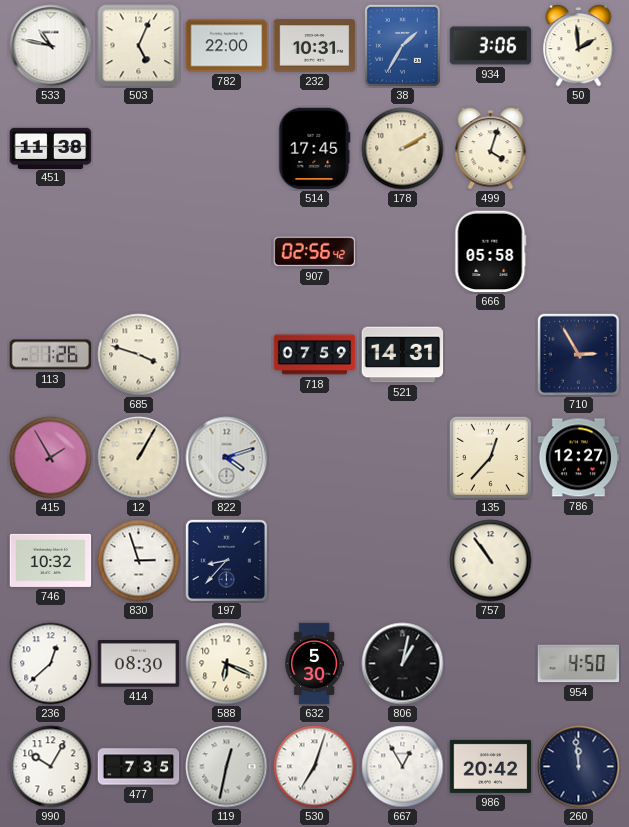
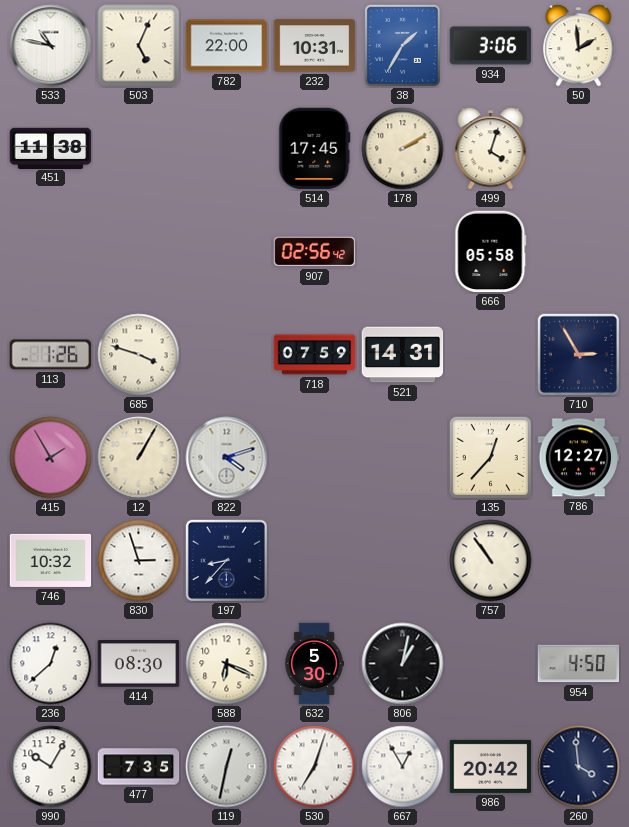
260: 11:59 -> 3:59
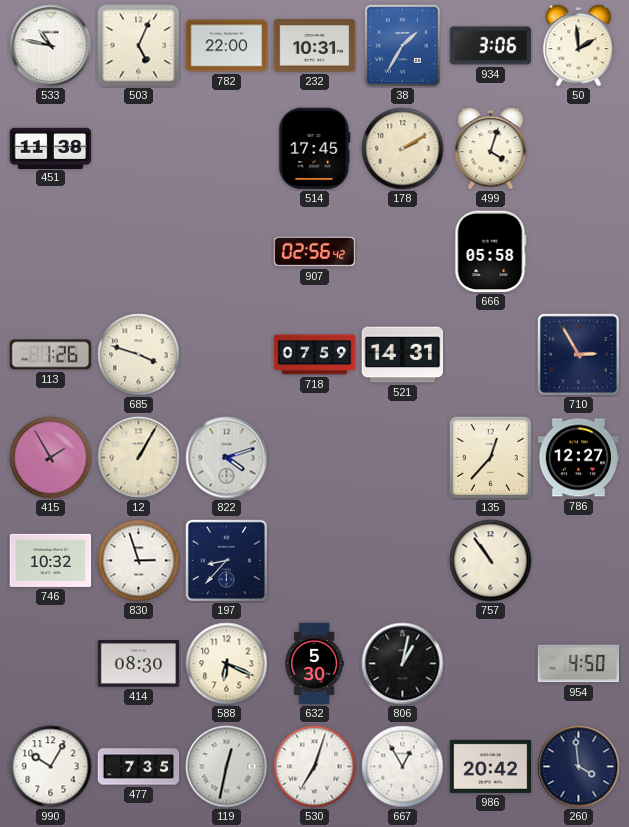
236: 12:38 -> none
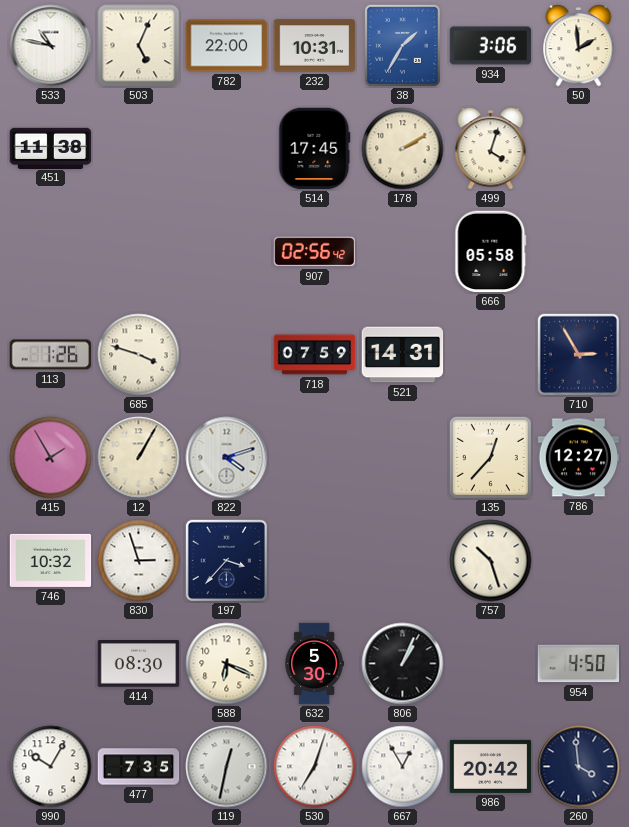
197: 8:37 -> 3:37
757: 10:54 -> 10:27
806: 1:02 -> 1:04
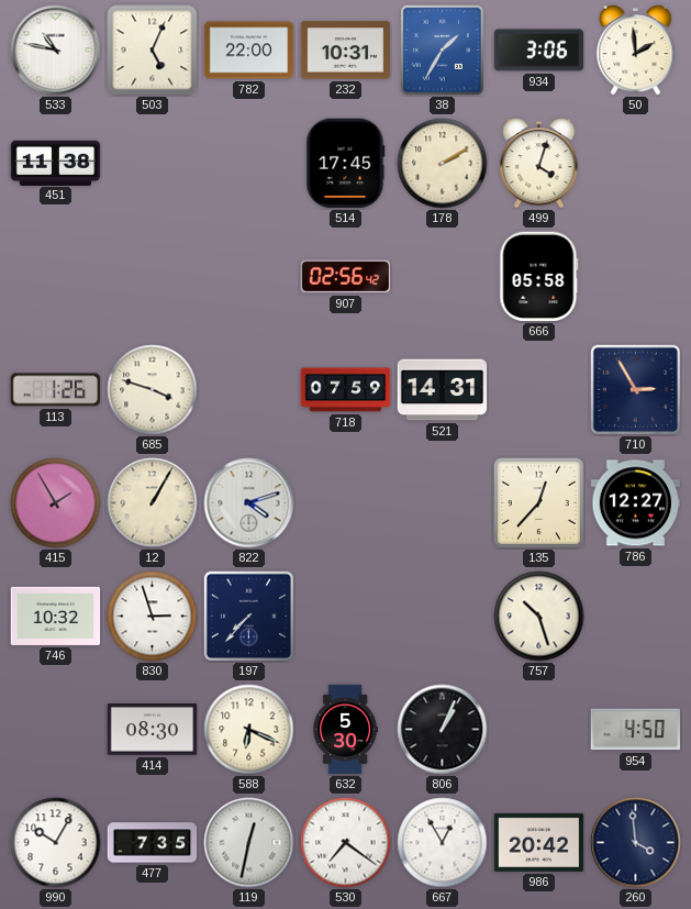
197: 3:37 -> 7:37
530: 7:03 -> 7:21
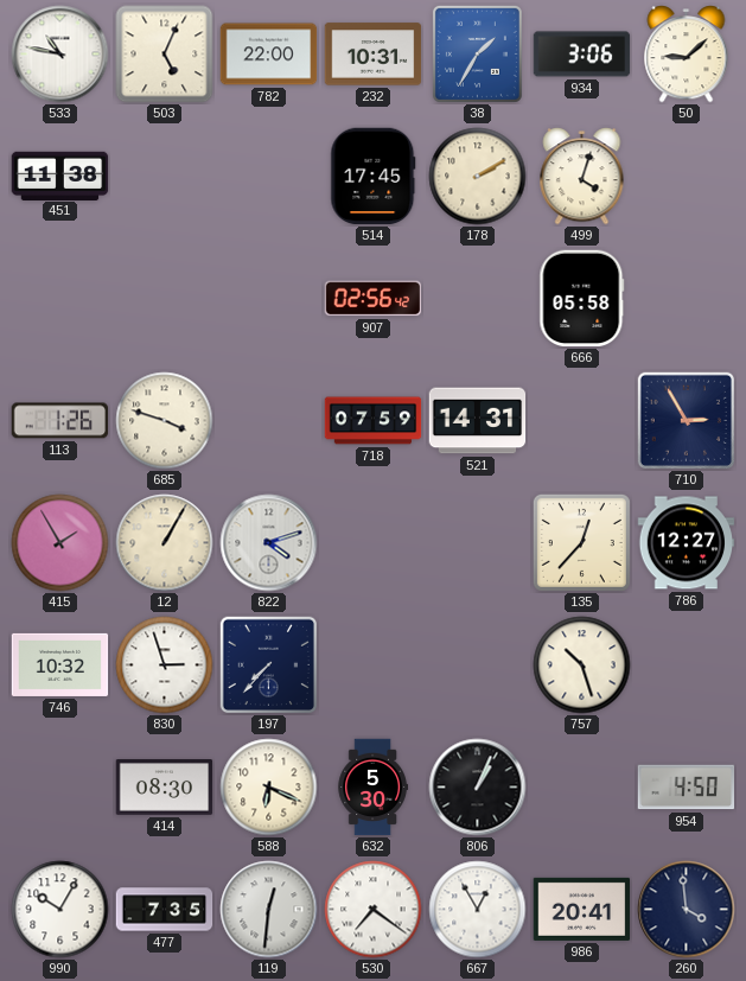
50: 1:59 -> 9:08
119: 12:32 -> 12:31
986: 20:42 -> 20:41
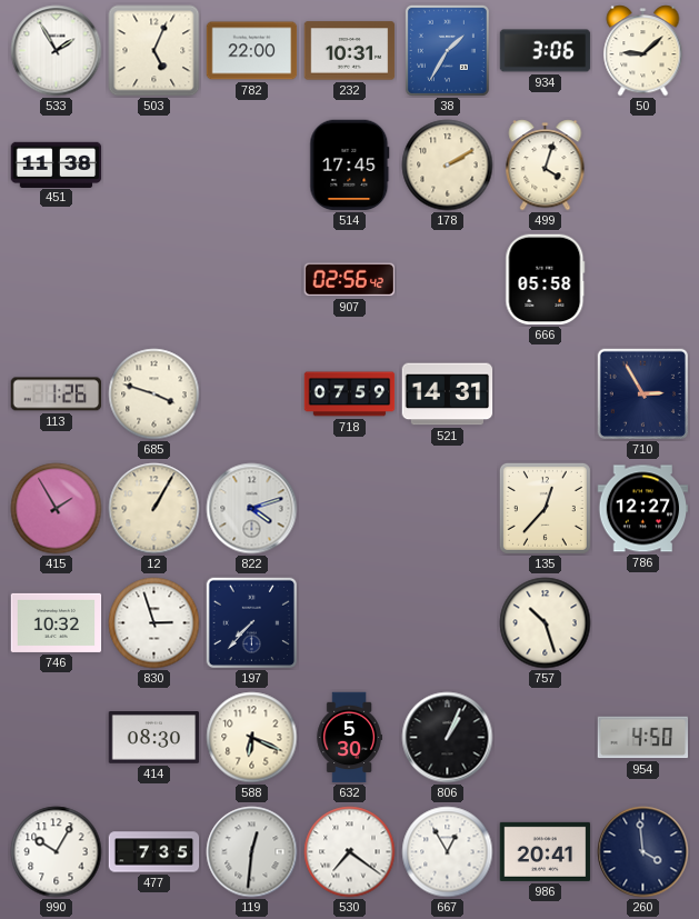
533: 10:47 -> 1:55
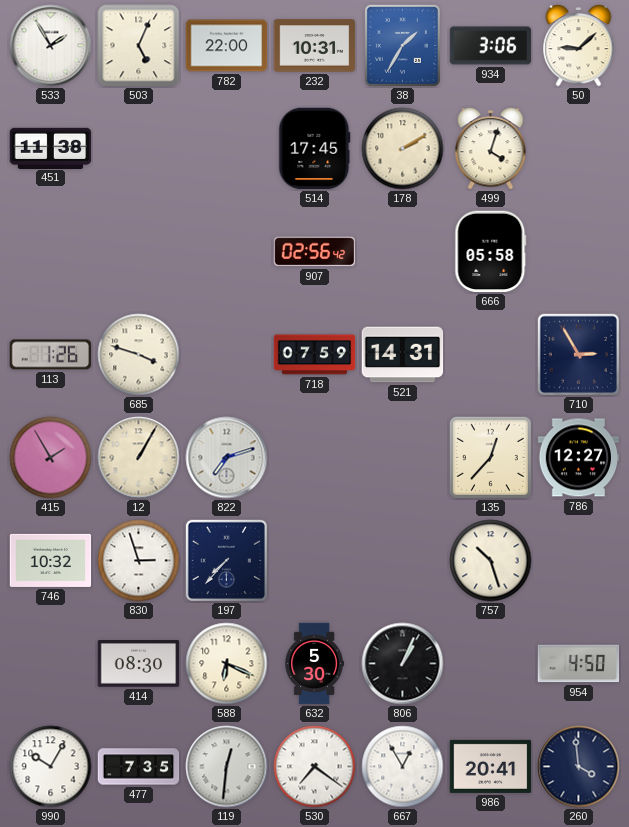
822: 4:12 -> 7:12
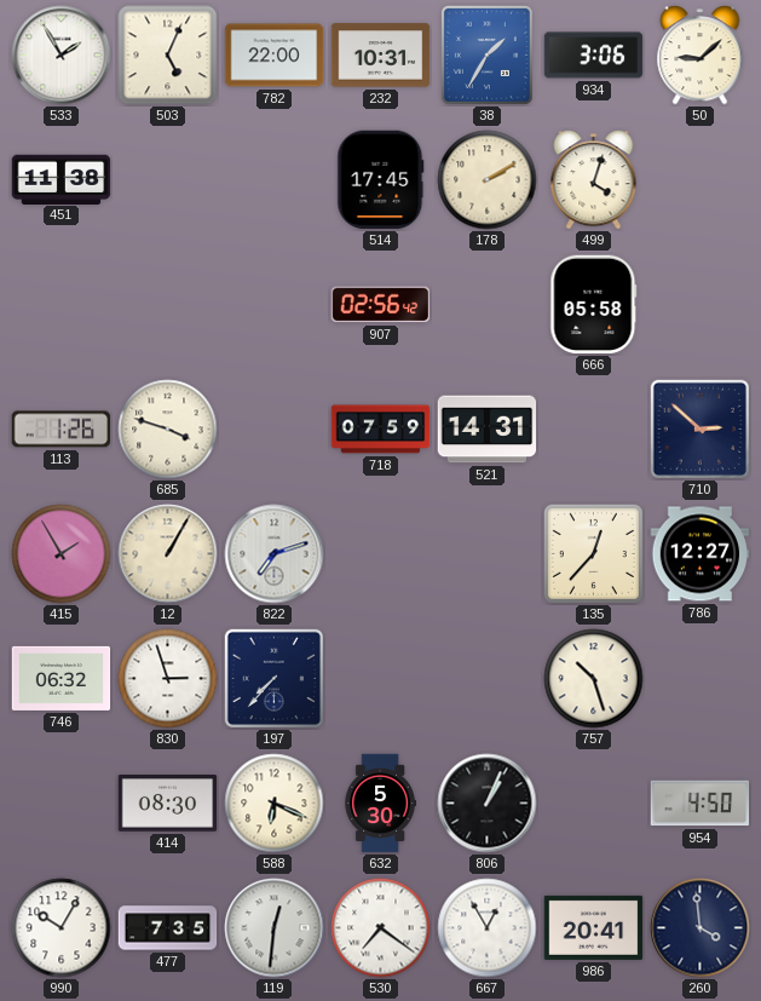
710: 2:55 -> 2:52
746: 10:32 -> 06:32
